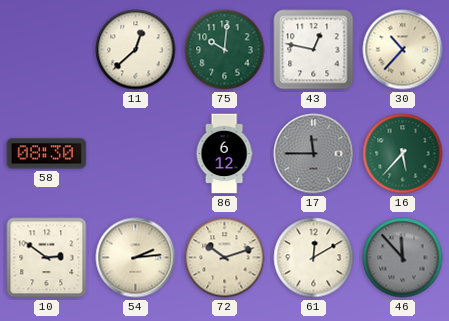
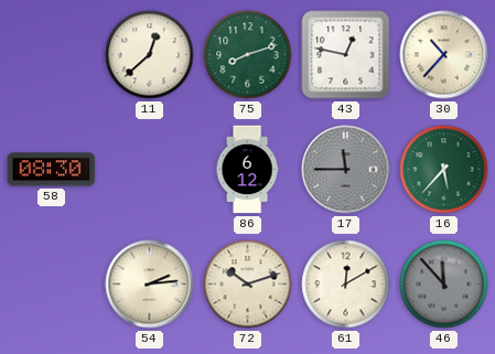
75: 10:01 -> 8:12
10: 2:51 -> none
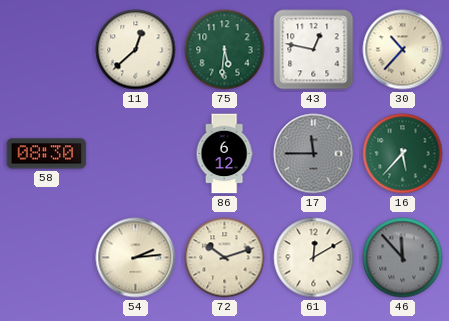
75: 8:12 -> 5:31
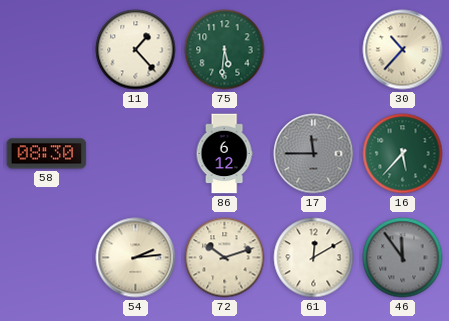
11: 12:38 -> 1:23
43: 12:47 -> none
46: 11:53 -> 11:54
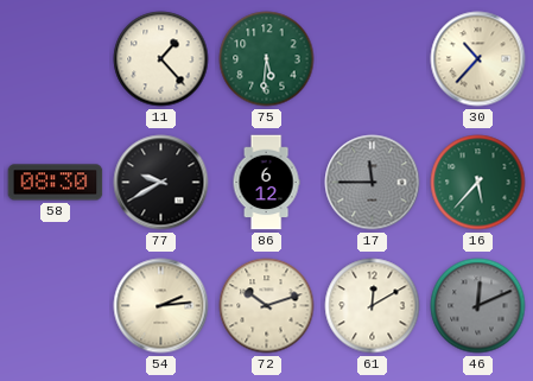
77: none -> 9:40
46: 11:54 -> 12:11
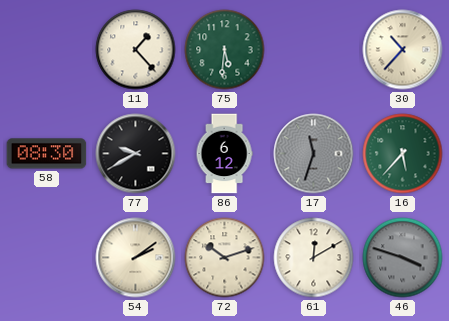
17: 11:45 -> 11:33
54: 2:14 -> 2:09
46: 12:11 -> 3:48
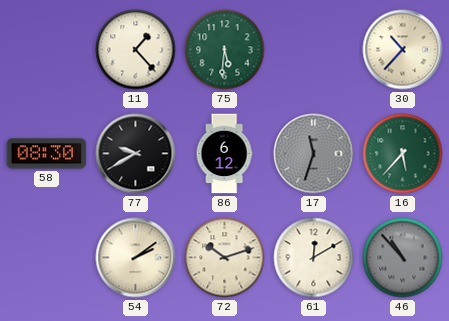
46: 3:48 -> 10:53
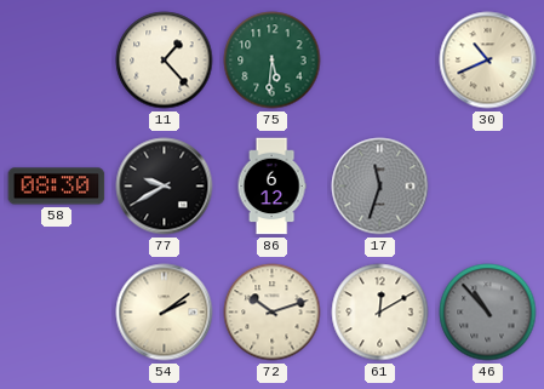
30: 10:37 -> 10:41
16: 5:37 -> none
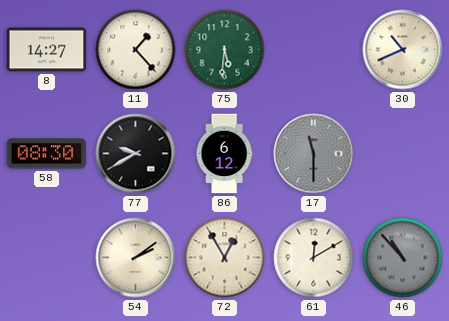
8: none -> 14:27
17: 11:33 -> 11:30
72: 10:12 -> 12:55
